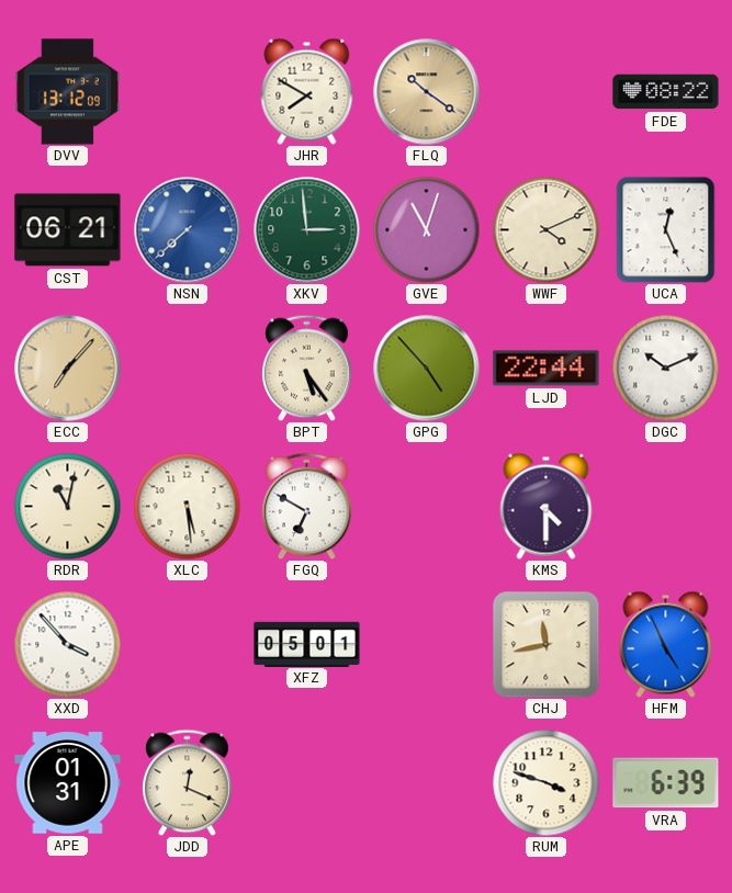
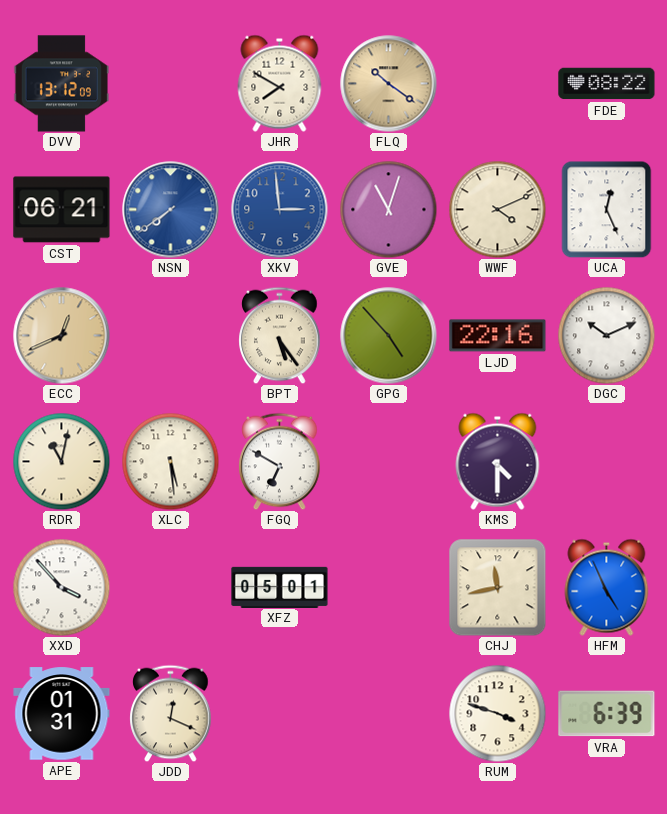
NSN: 7:38 -> 7:39
XKV dial: green -> blue
ECC: 7:07 -> 12:41
LJD: 22:44 -> 22:16
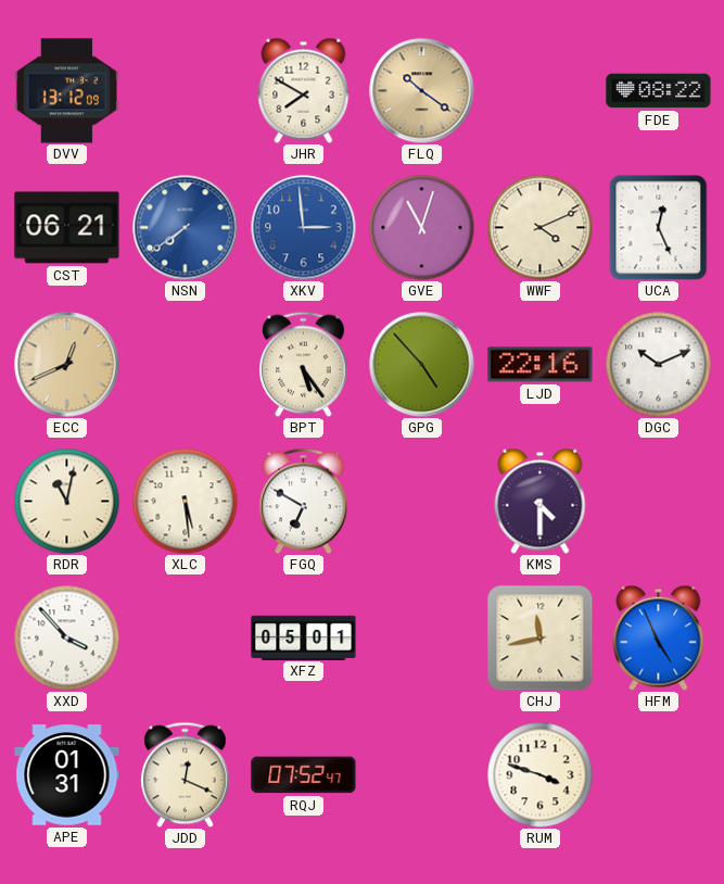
RQJ: none -> 07:52
VRA: 6:39 -> none
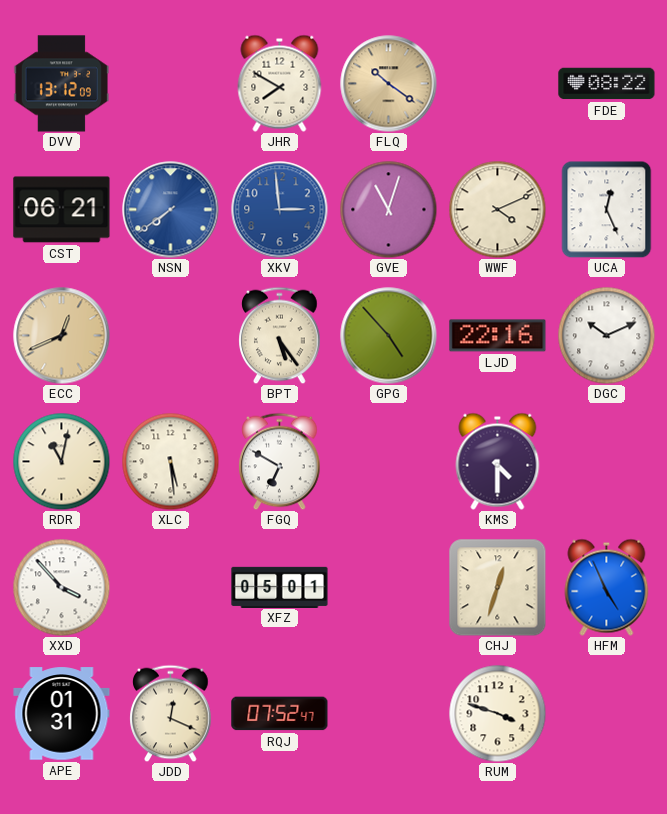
CHJ: 11:43 -> 12:33
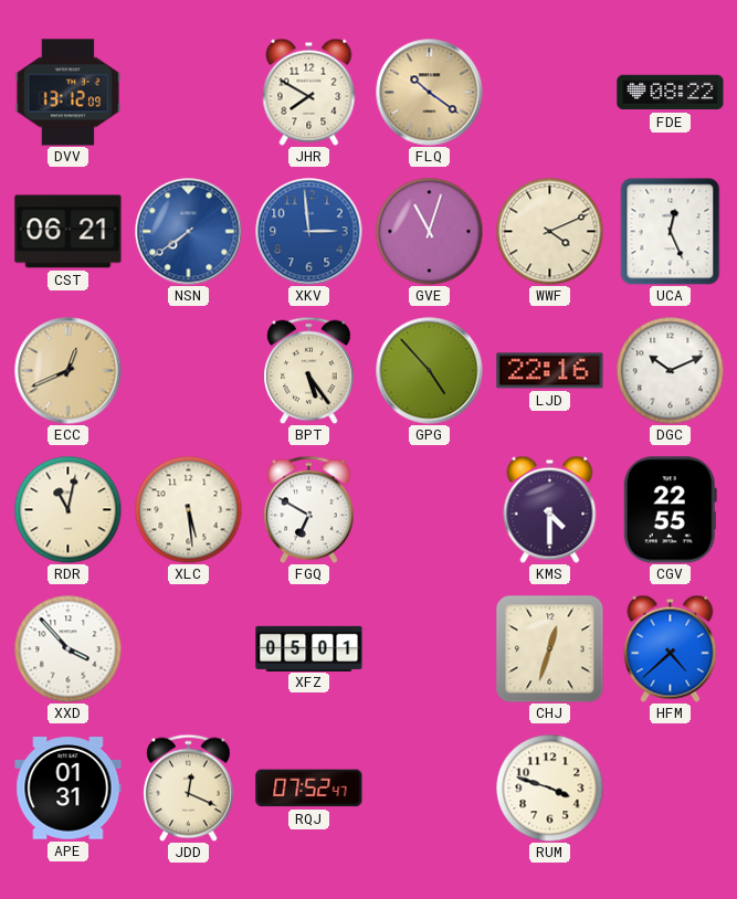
CGV: none -> 22:55
HFM: 4:56 -> 4:38
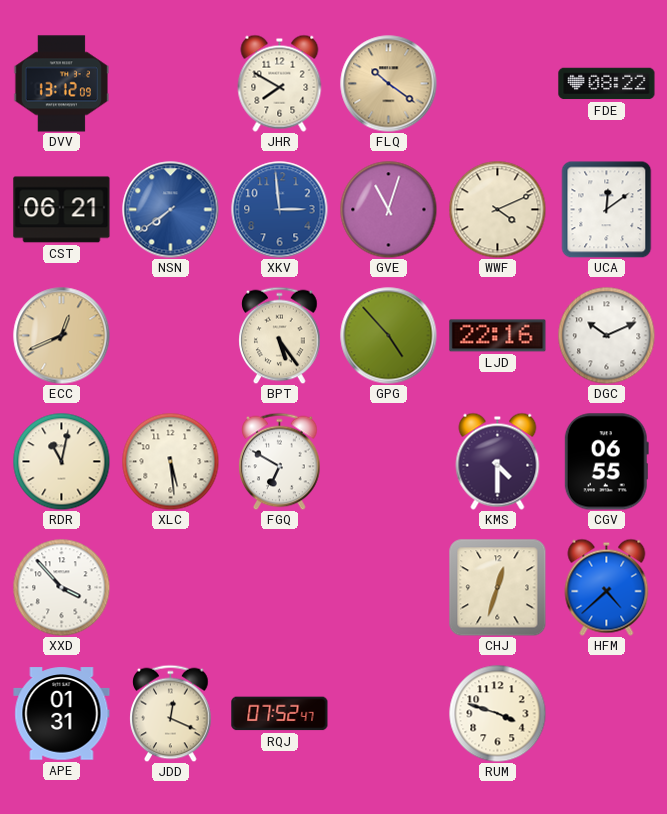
UCA: 12:26 -> 12:09
CGV: 22:55 -> 06:55
XFZ: 05:01 -> none
